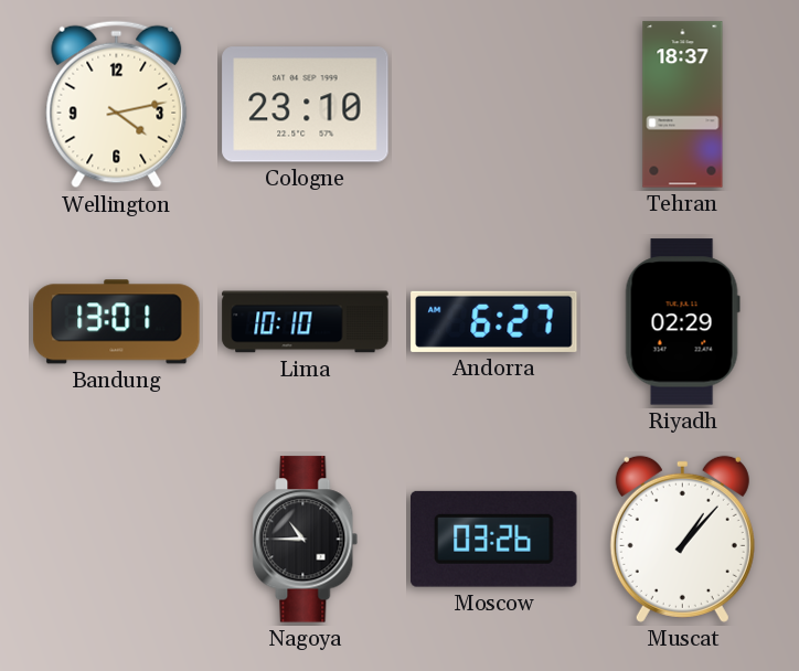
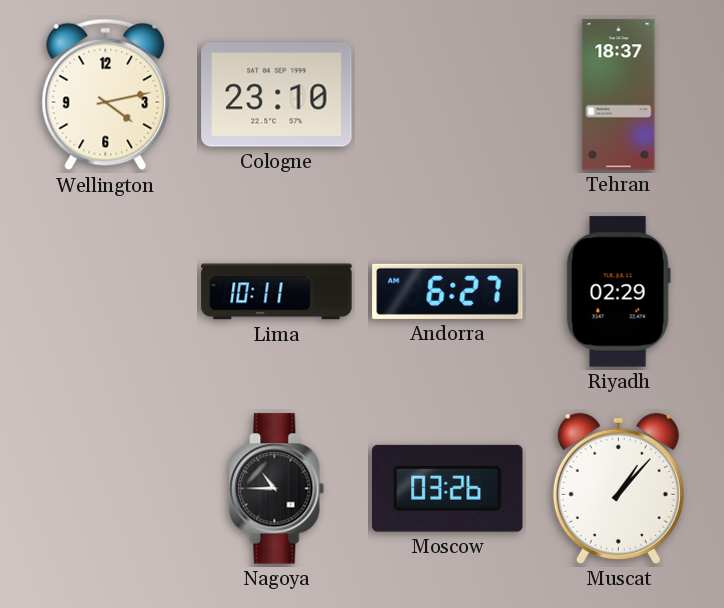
Bandung: 13:01 -> none
Lima: 10:10 -> 10:11
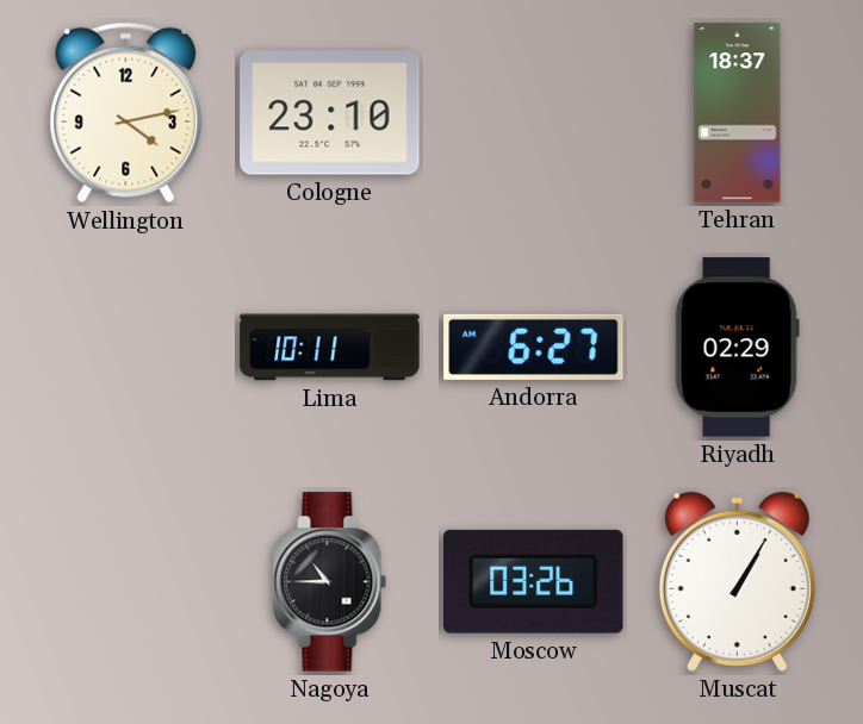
Muscat: 1:07 -> 1:05
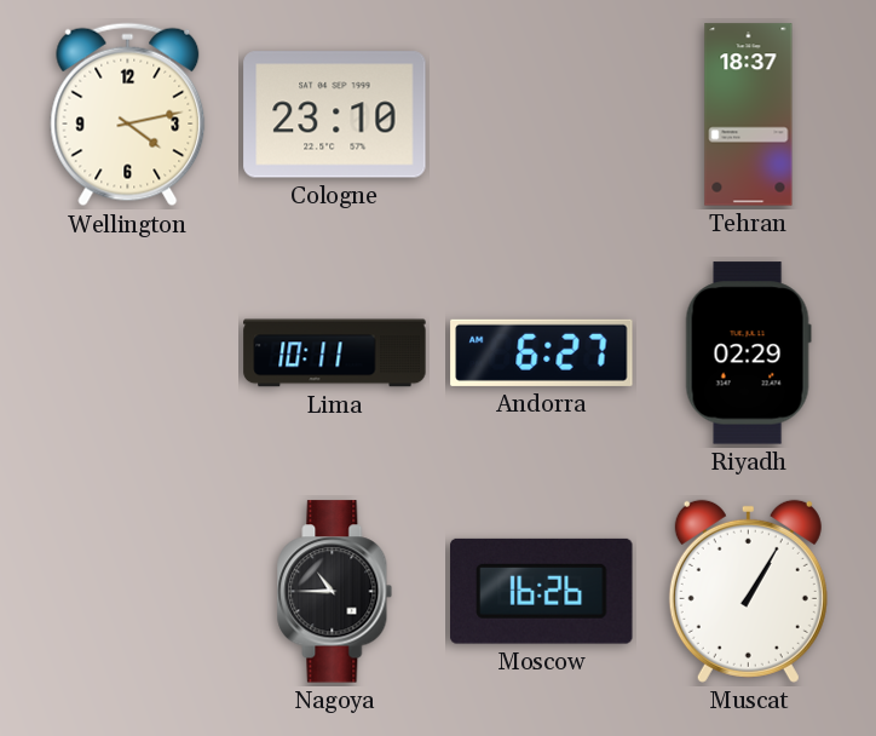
Moscow: 03:26 -> 16:26
